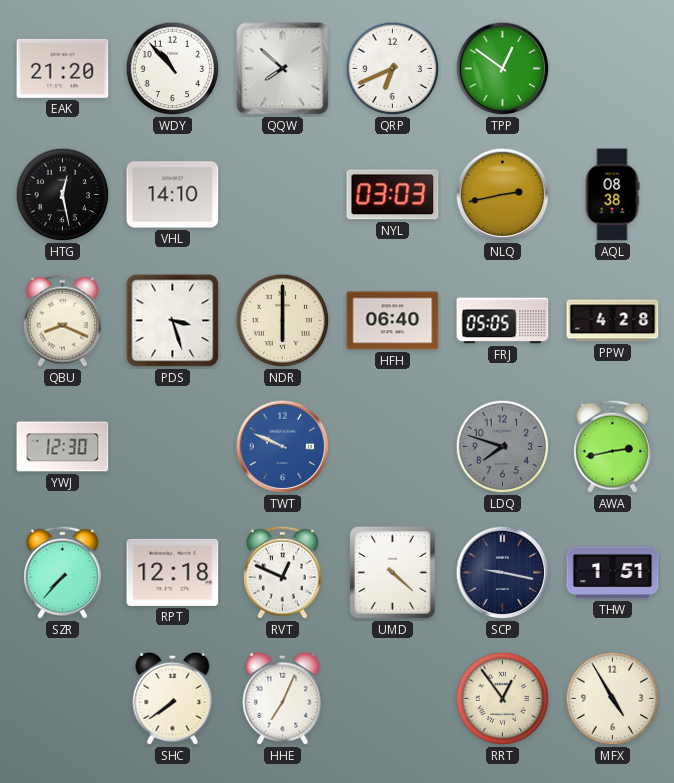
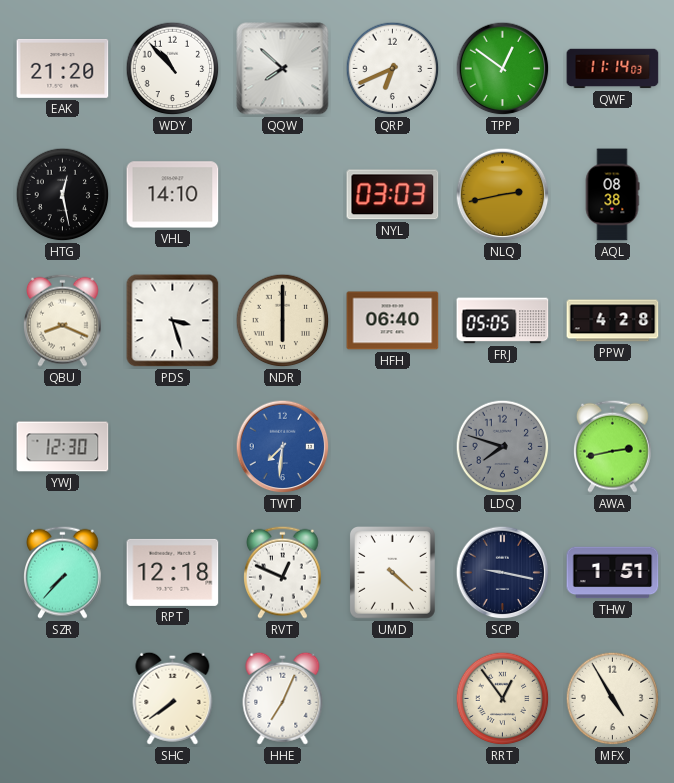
QWF: none -> 11:14
TWT: 9:49 -> 7:31
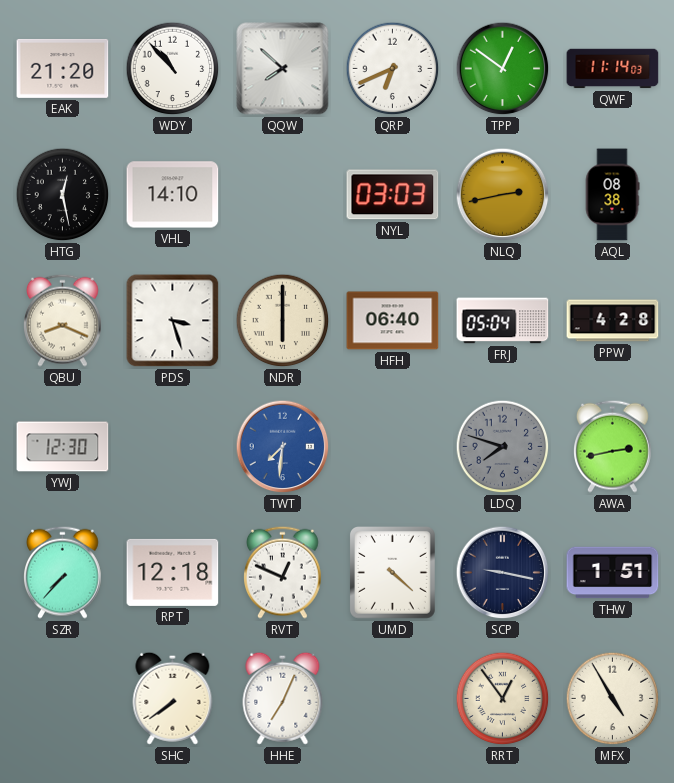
FRJ: 05:05 -> 05:04
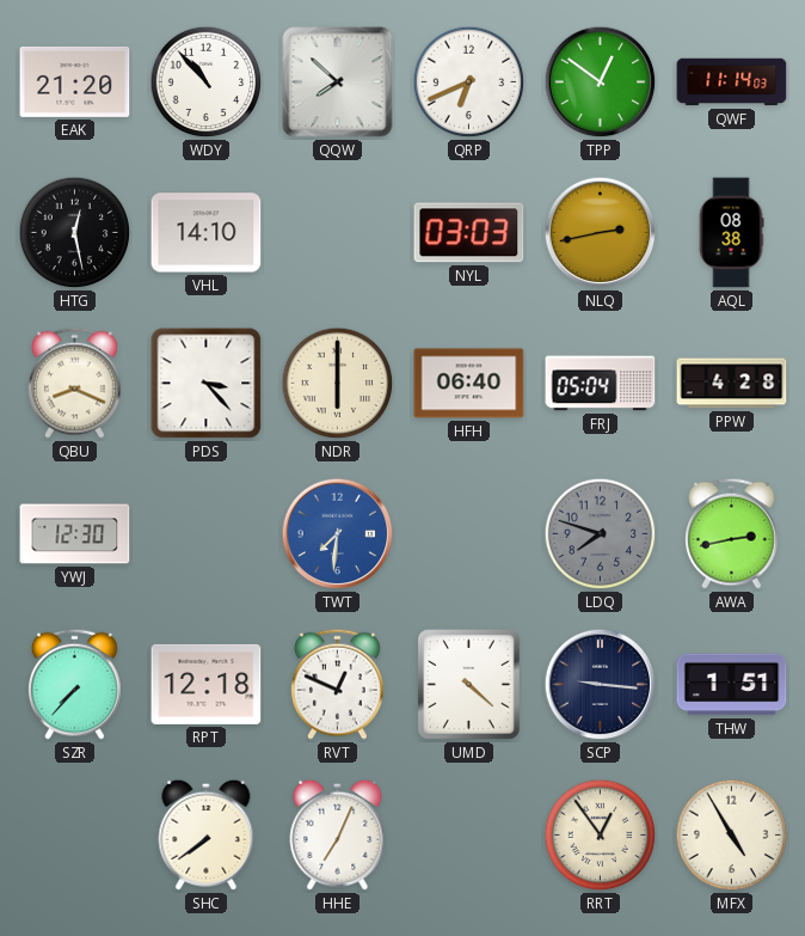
PDS: 3:27 -> 3:23
SCP: 9:17 -> 9:16
